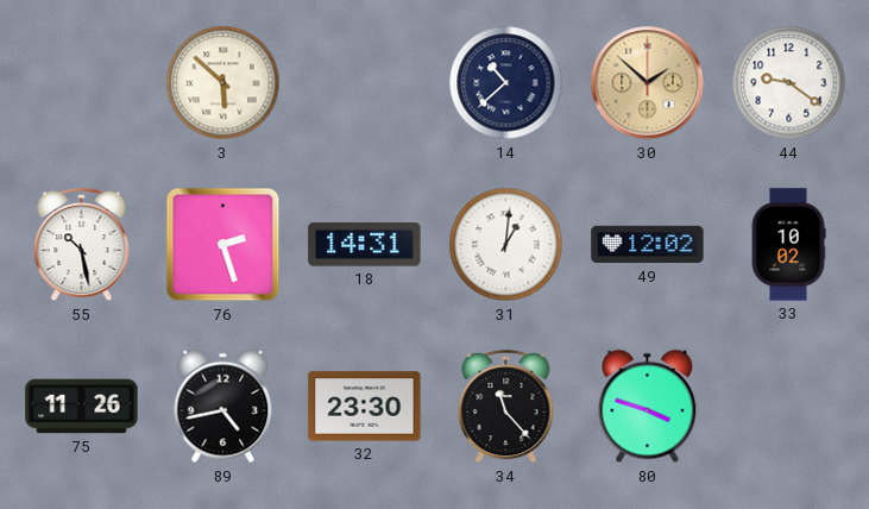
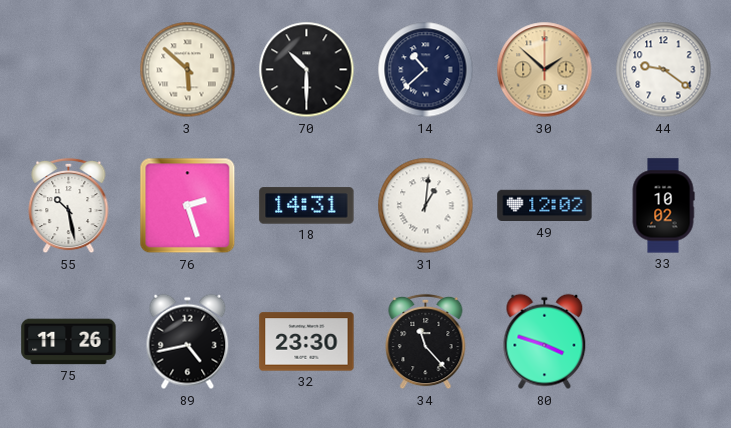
70: none -> 10:30
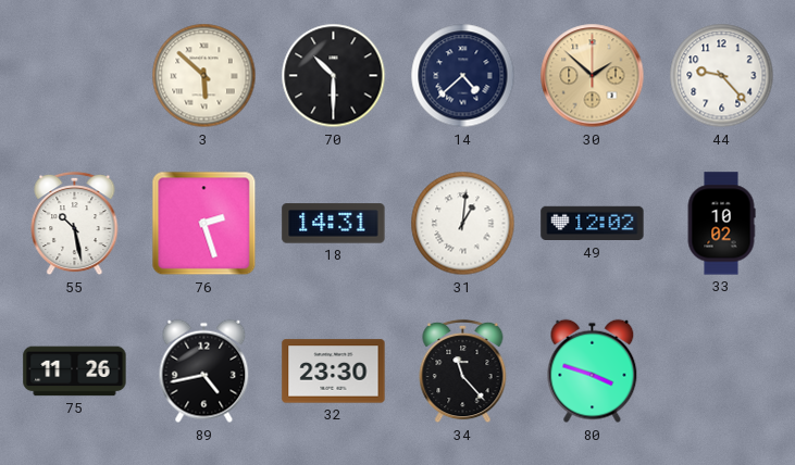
14: 10:38 -> 4:38
44: 9:21 -> 9:23
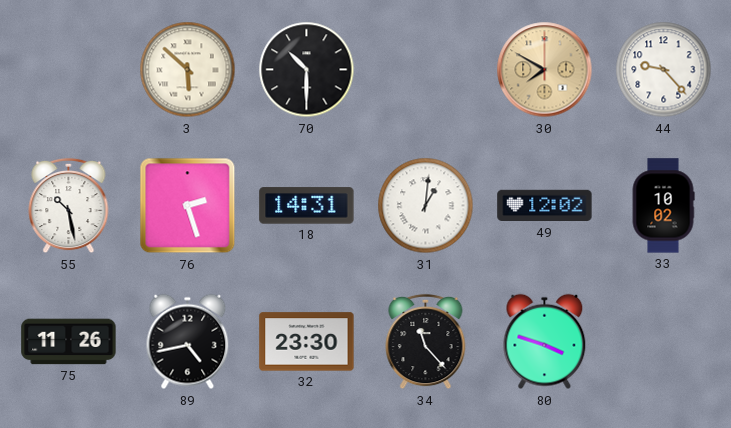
14: 4:38 -> none
30: 1:52 -> 7:50
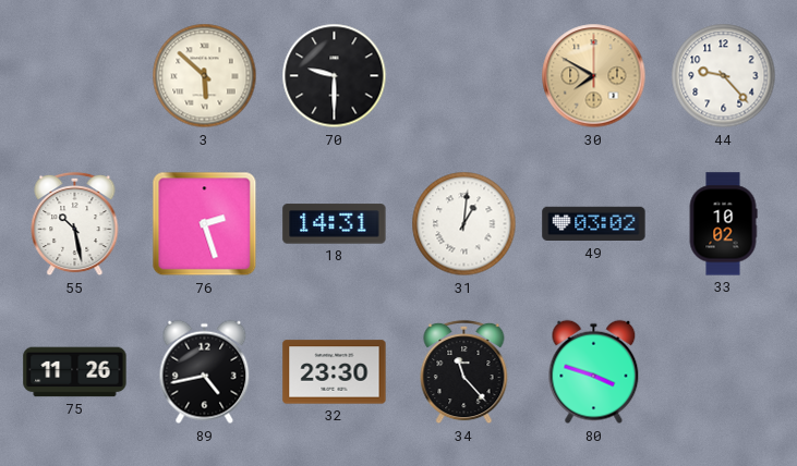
70: 10:30 -> 9:30
49: 12:02 -> 03:02
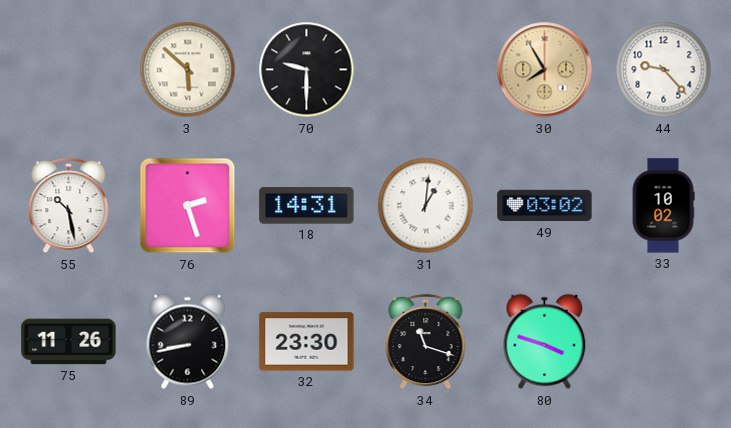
30: 7:50 -> 7:55
89: 4:43 -> 8:43
34: 11:23 -> 11:18
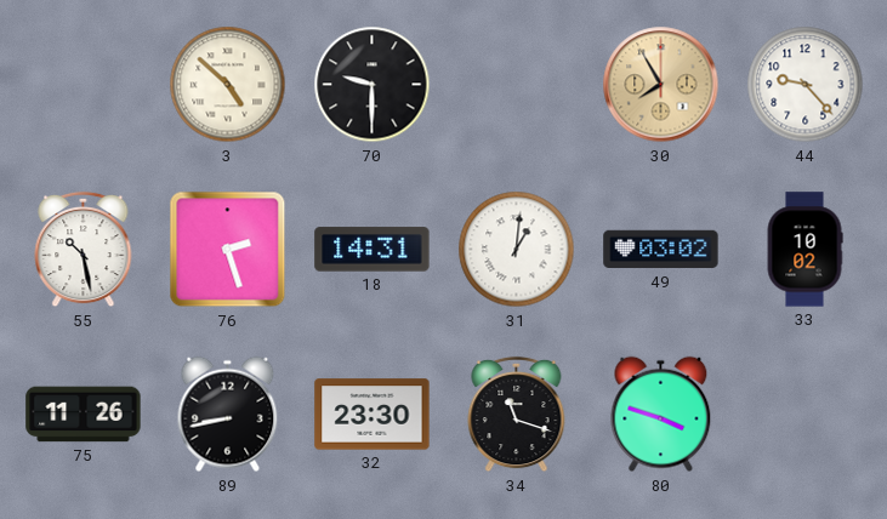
3: 5:52 -> 4:52
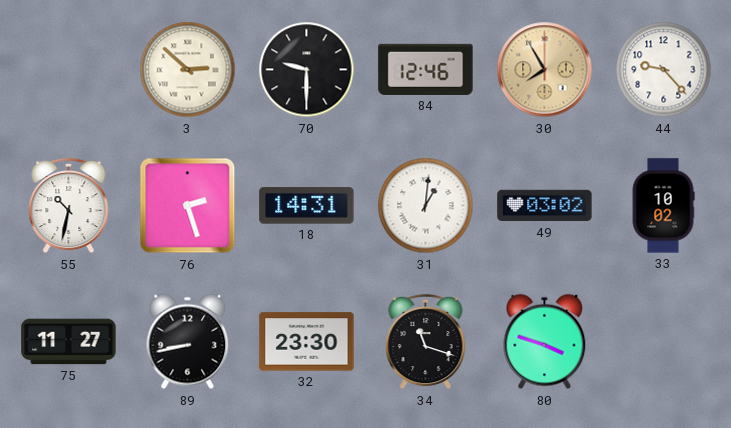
3: 4:52 -> 2:52
84: none -> 12:46
55: 10:28 -> 10:32
75: 11:26 -> 11:27
